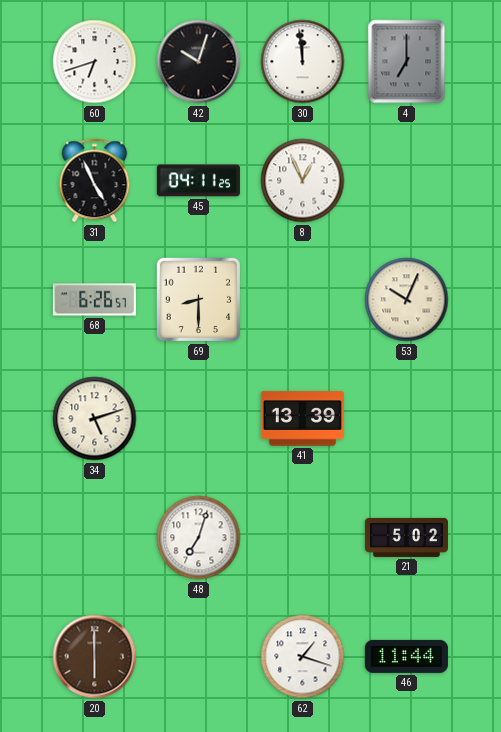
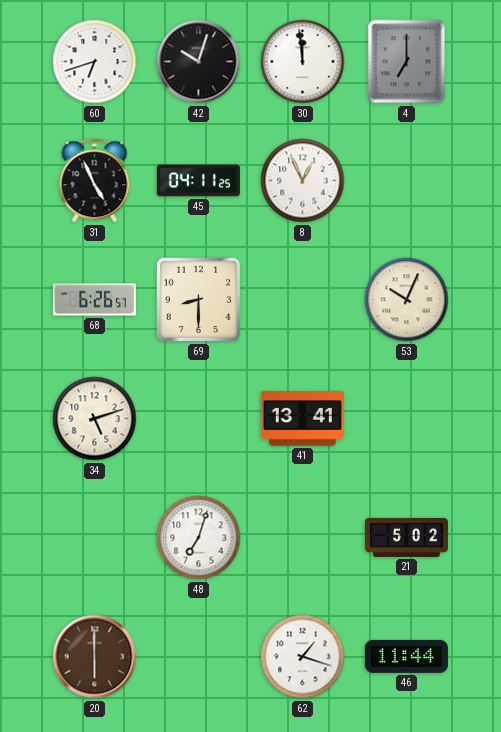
41: 13:39 -> 13:41
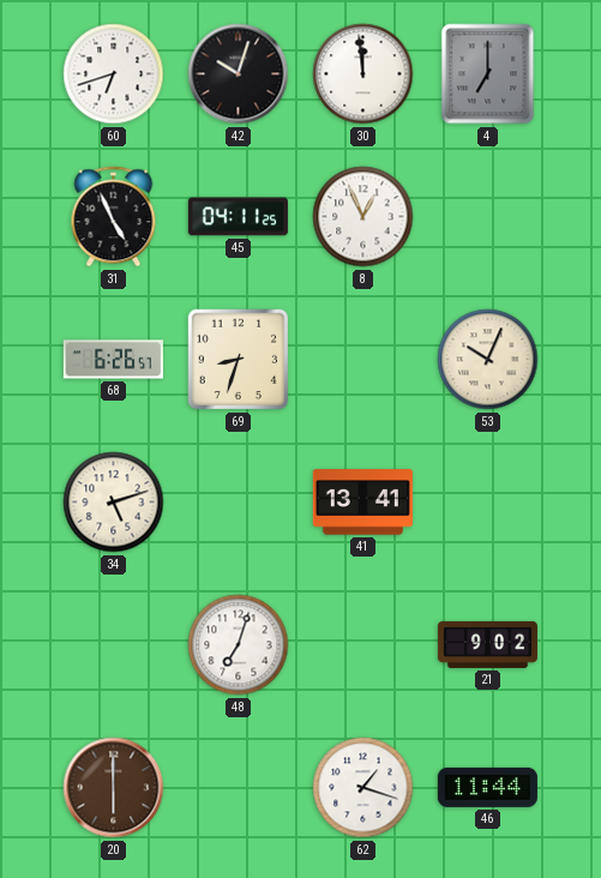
69: 8:30 -> 8:33
21: 5:02 -> 9:02
